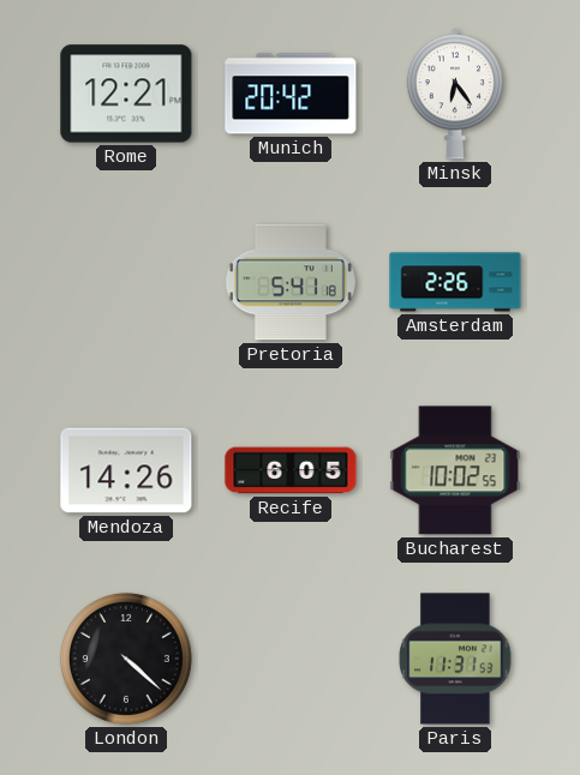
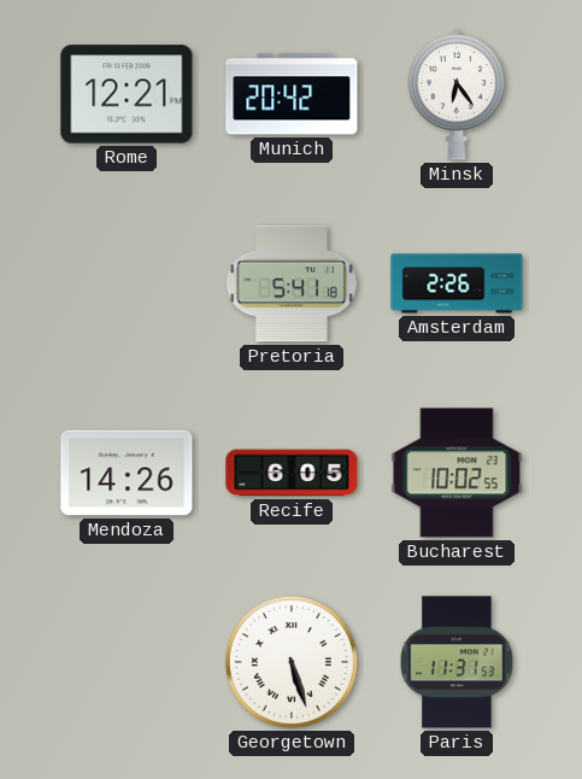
London: 4:22 -> none
Georgetown: none -> 5:27
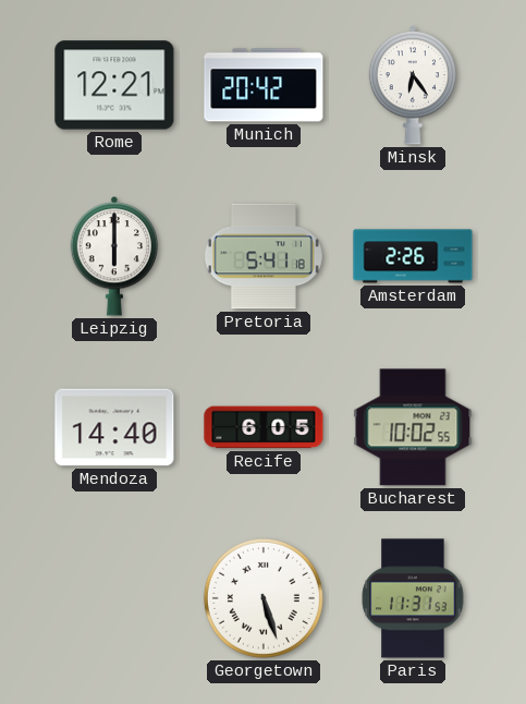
Leipzig: none -> 6:00
Mendoza: 14:26 -> 14:40
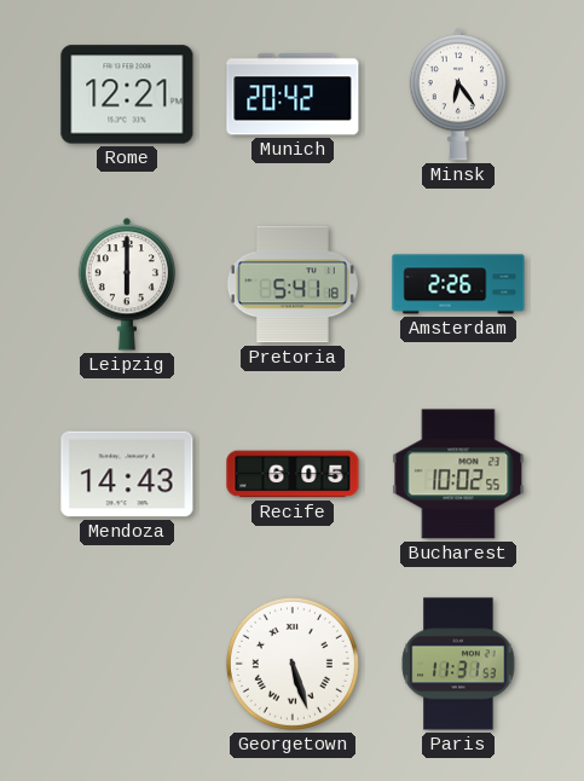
Mendoza: 14:40 -> 14:43
